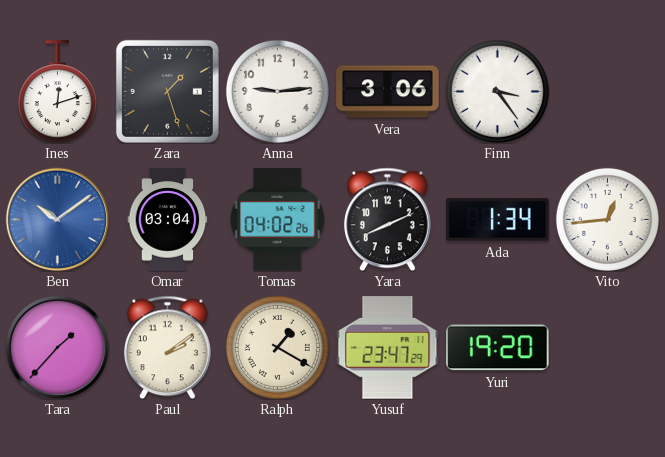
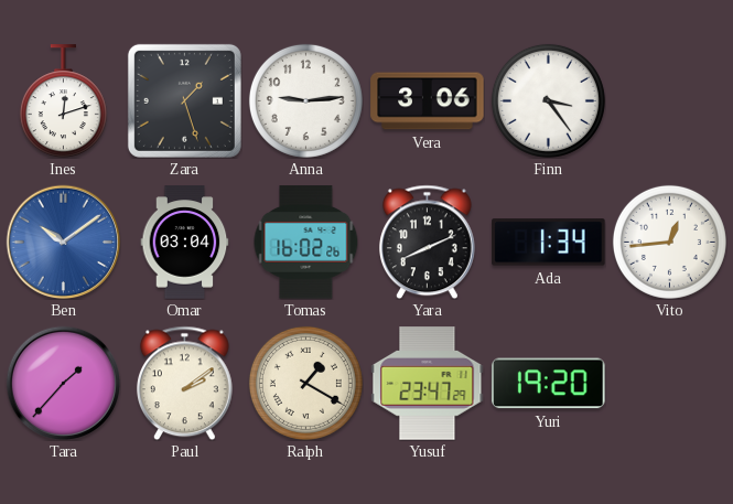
Tomas: 04:02 -> 16:02
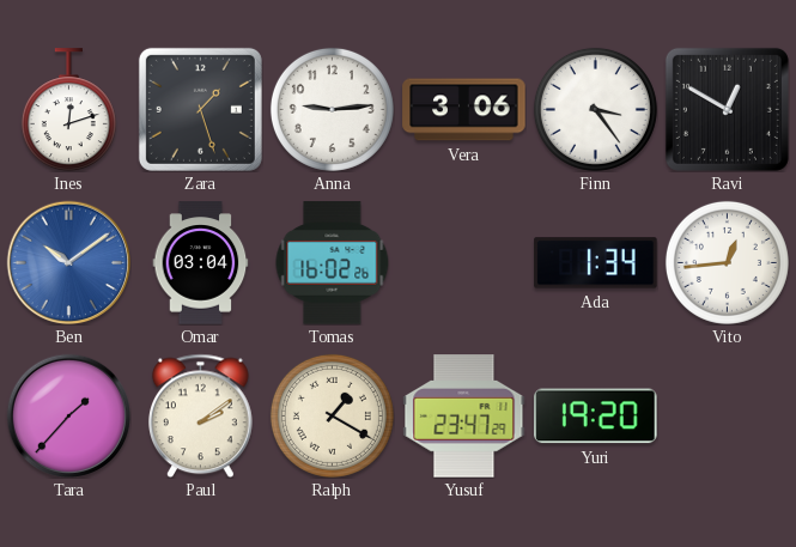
Ravi: none -> 12:50
Yara: 8:11 -> none
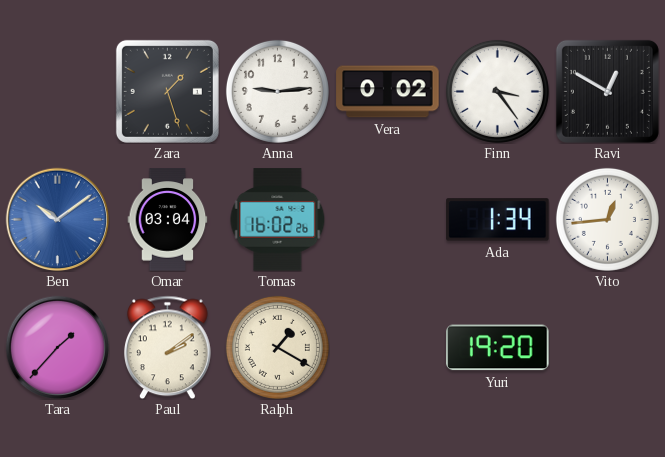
Ines: 12:12 -> none
Vera: 3:06 -> 0:02
Yusuf: 23:47 -> none
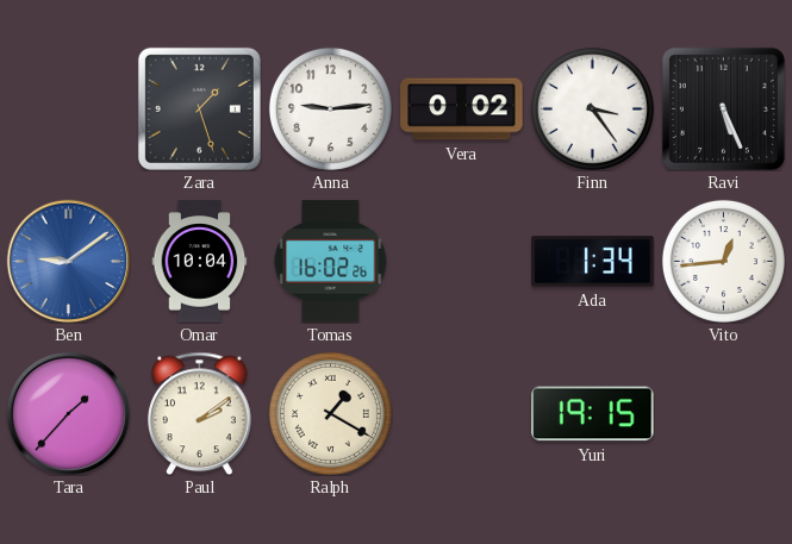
Ravi: 12:50 -> 5:26
Ben: 10:09 -> 9:09
Omar: 03:04 -> 10:04
Yuri: 19:20 -> 19:15
